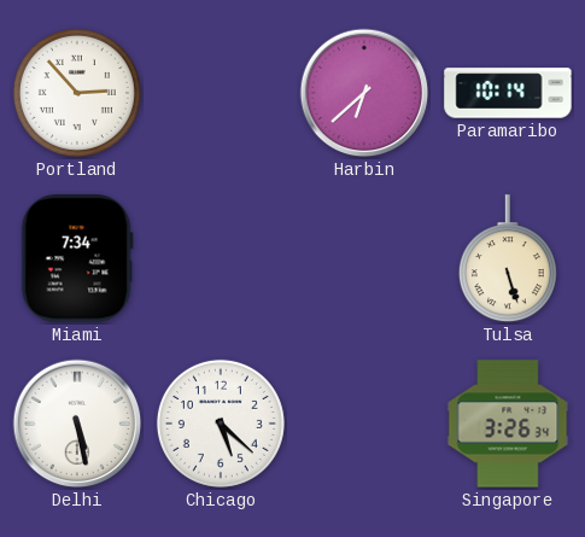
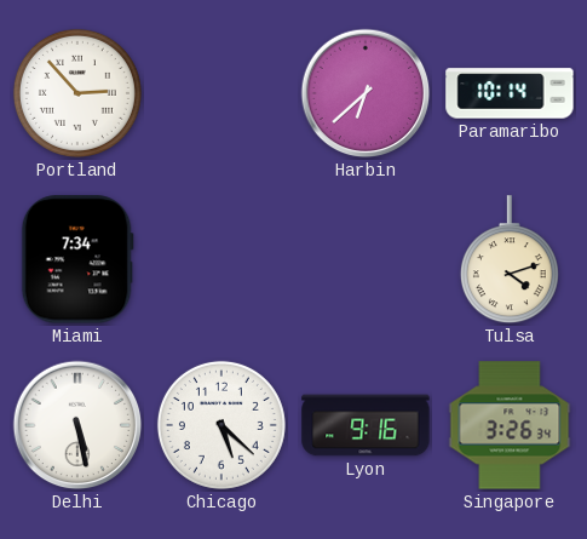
Tulsa: 5:27 -> 4:12
Lyon: none -> 9:16
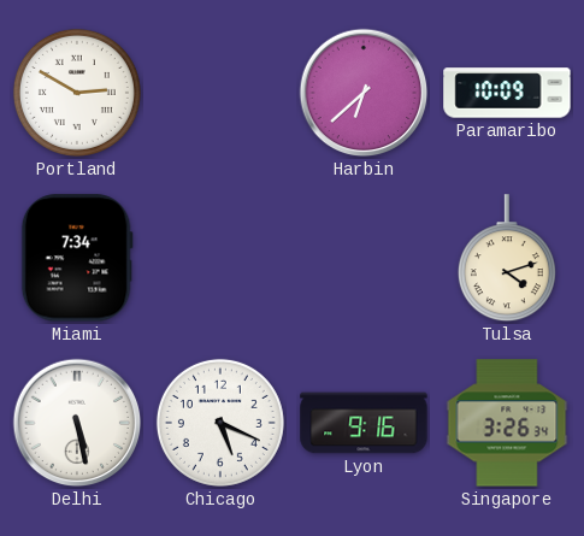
Portland: 2:53 -> 2:50
Paramaribo: 10:14 -> 10:09
Chicago: 5:22 -> 5:19
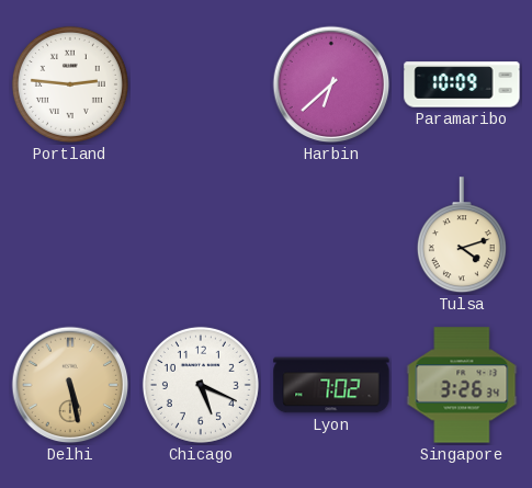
Portland: 2:50 -> 2:46
Miami: 7:34 -> none
Delhi dial: white -> champagne
Lyon: 9:16 -> 7:02
